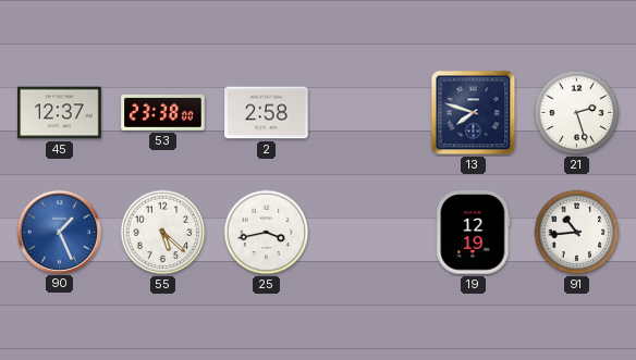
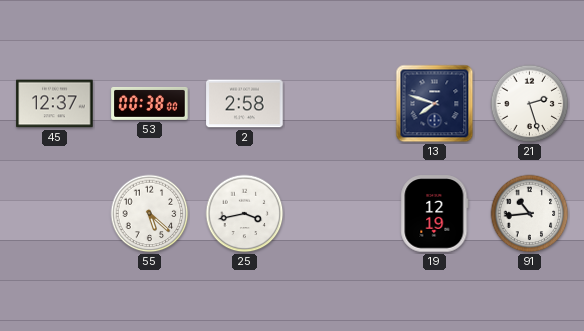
53: 23:38 -> 00:38
90: 1:26 -> none
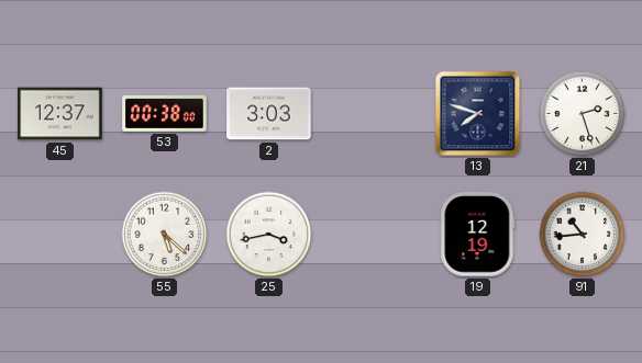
2: 2:58 -> 3:03
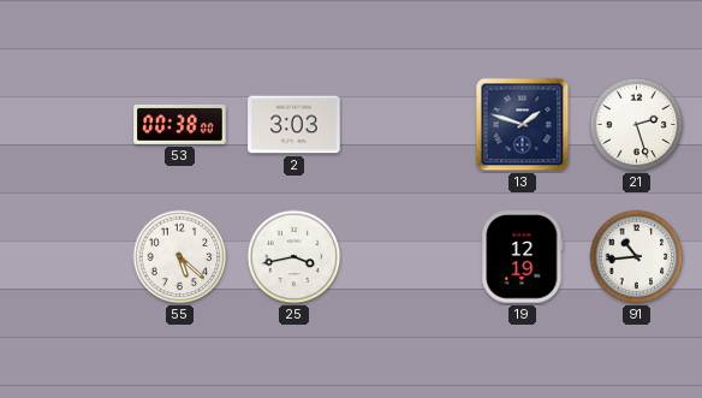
45: 12:37 -> none
13: 7:48 -> 1:48
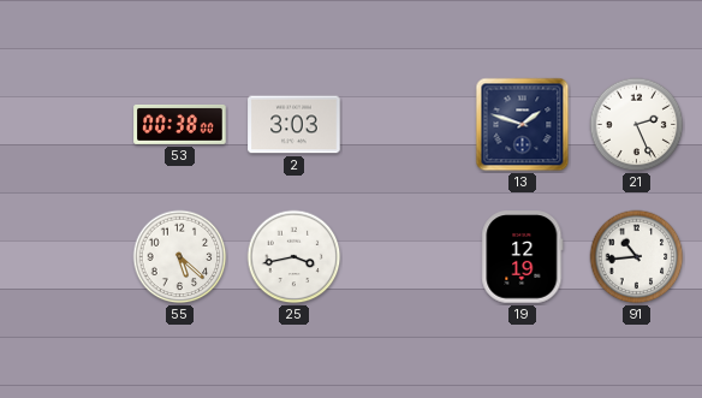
21: 2:27 -> 2:26
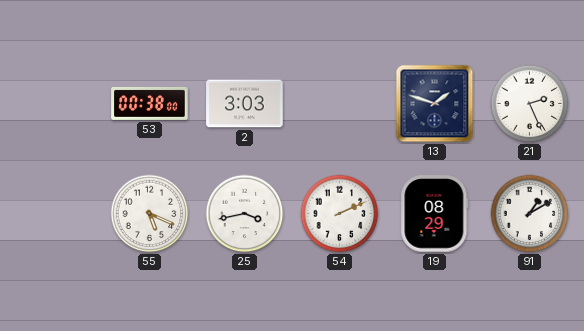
55: 5:22 -> 5:19
54: none -> 2:11
19: 12:19 -> 08:29
91: 10:44 -> 1:10
